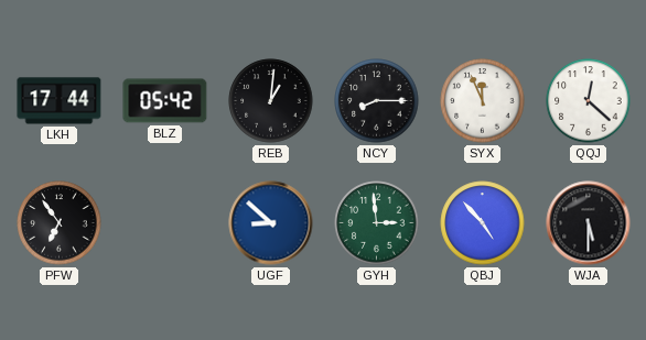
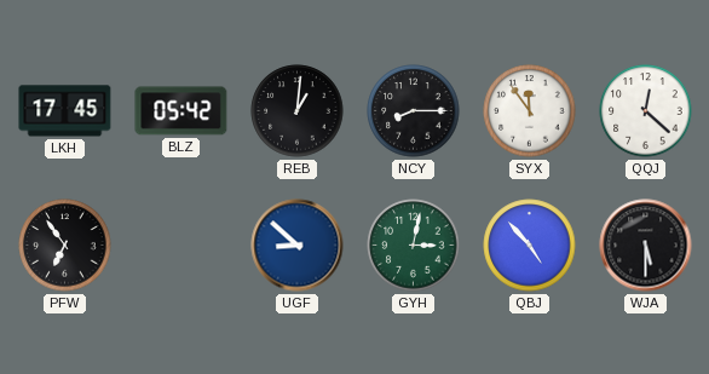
LKH: 17:44 -> 17:45
SYX: 11:56 -> 11:54
GYH: 2:59 -> 3:02
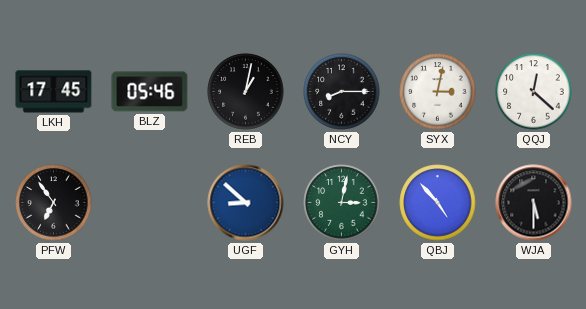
BLZ: 05:42 -> 05:46
REB: 1:01 -> 1:02
SYX: 11:54 -> 3:02
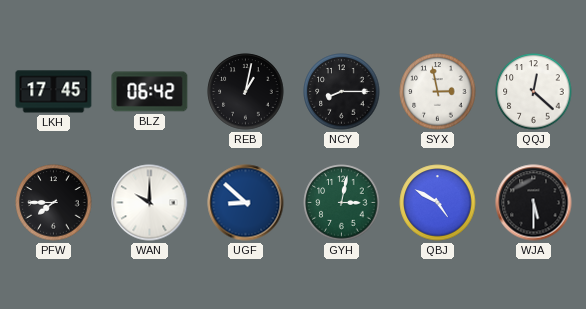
BLZ: 05:46 -> 06:42
SYX: 3:02 -> 2:58
PFW: 6:54 -> 7:45
WAN: none -> 10:00
QBJ: 4:53 -> 4:50
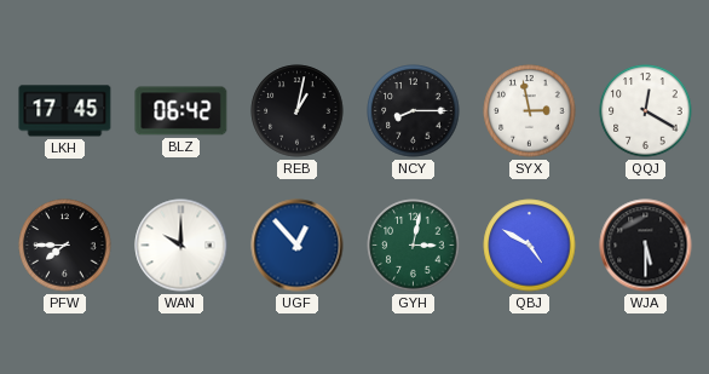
QQJ: 12:22 -> 12:20
UGF: 8:52 -> 12:53
